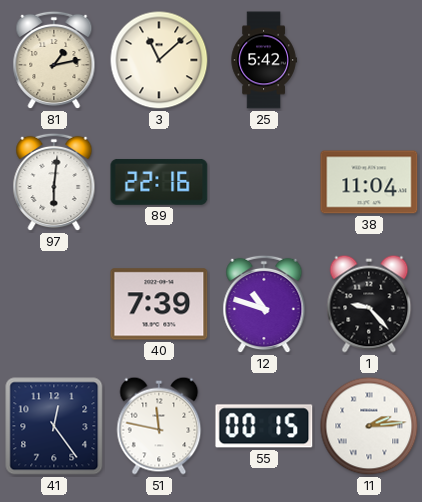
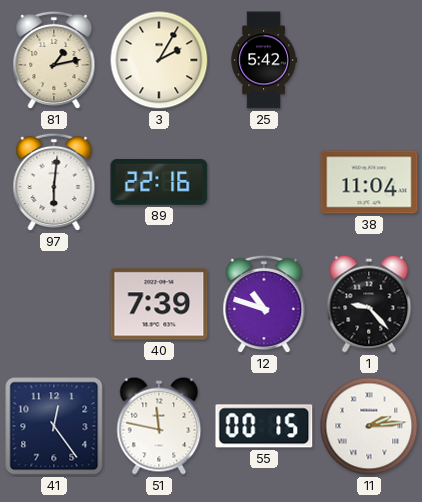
3: 11:08 -> 2:05
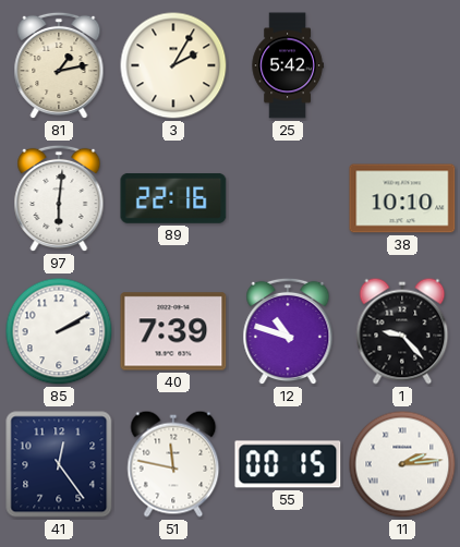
38: 11:04 -> 10:10
85: none -> 2:10
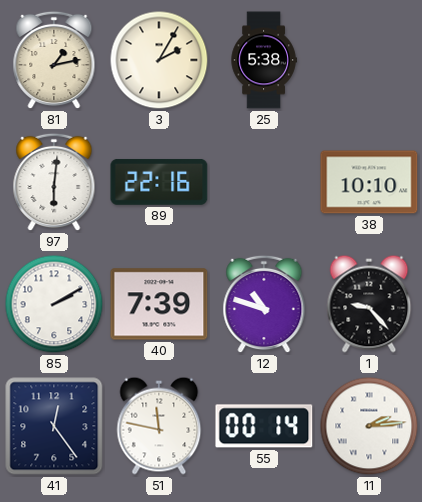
25: 5:42 -> 5:38
55: 00:15 -> 00:14
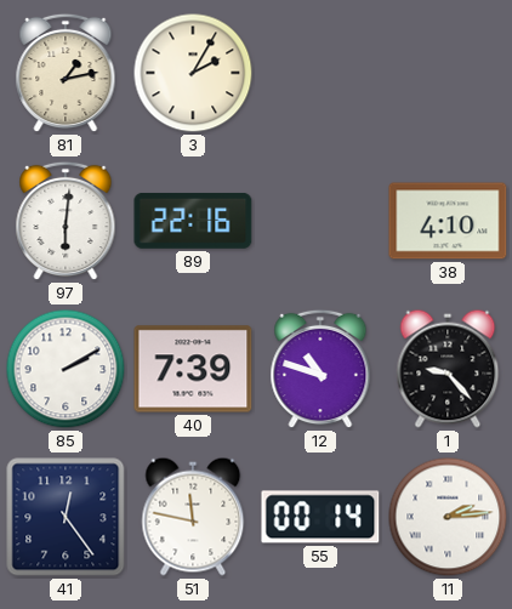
25: 5:38 -> none
38: 10:10 -> 4:10
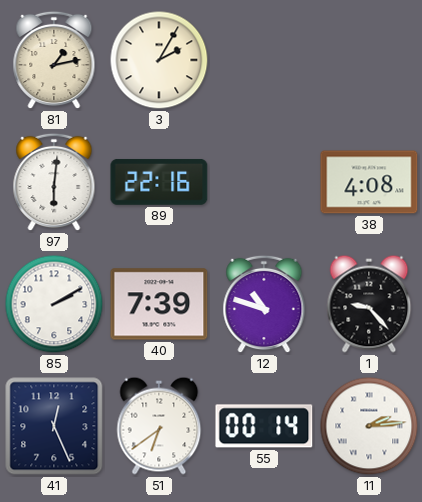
38: 4:10 -> 4:08
41: 12:24 -> 12:26
51: 11:47 -> 6:39
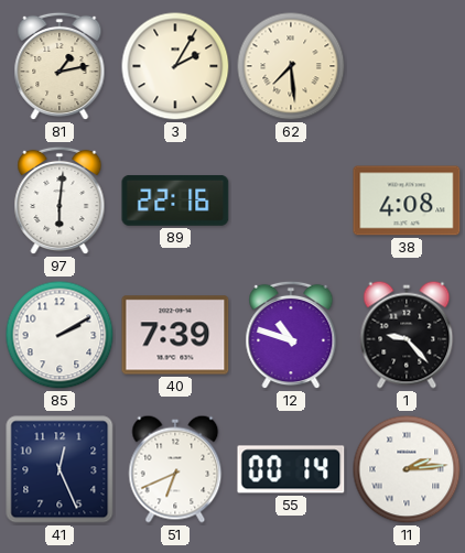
62: none -> 7:29
51: 6:39 -> 6:41
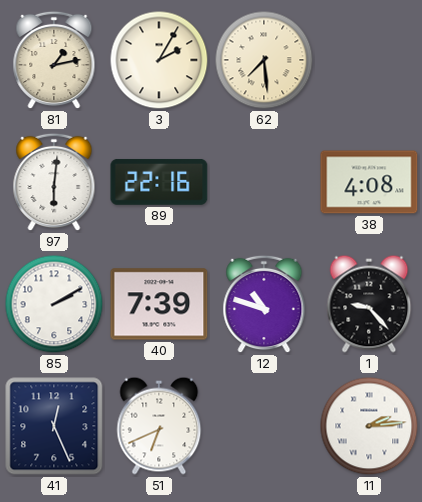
55: 00:14 -> none
